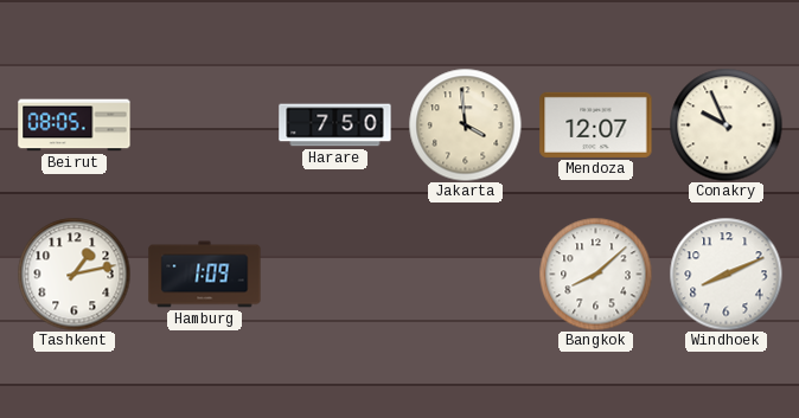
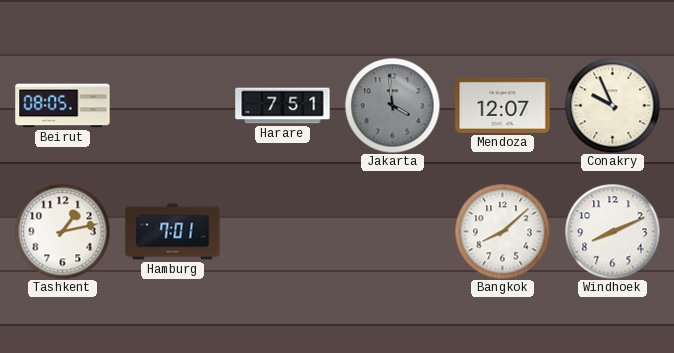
Harare: 7:50 -> 7:51
Jakarta dial: cream -> grey
Hamburg: 1:09 -> 7:01
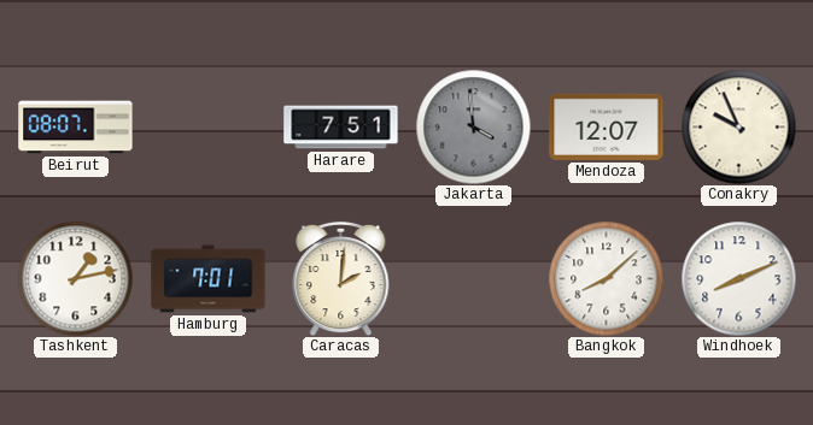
Beirut: 08:05 -> 08:07
Caracas: none -> 2:01
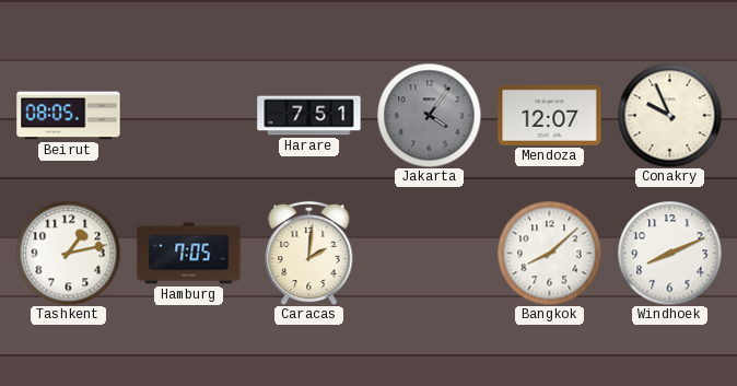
Beirut: 08:07 -> 08:05
Jakarta: 3:59 -> 4:06
Hamburg: 7:01 -> 7:05
